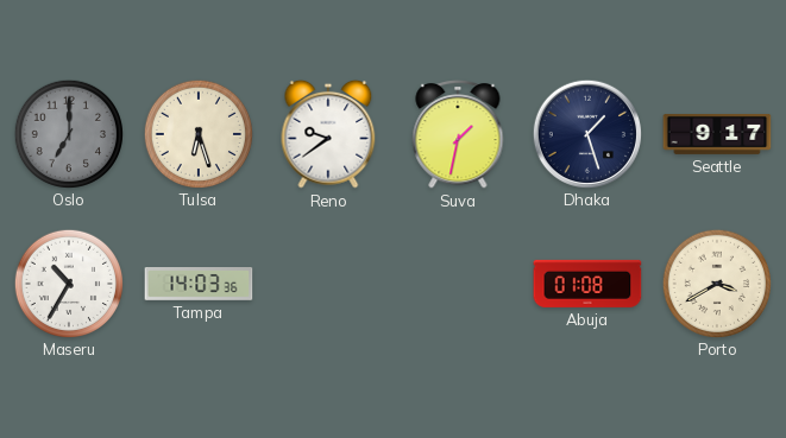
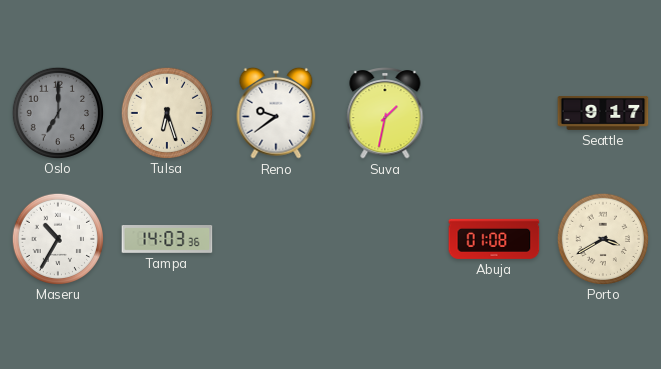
Dhaka: 1:27 -> none
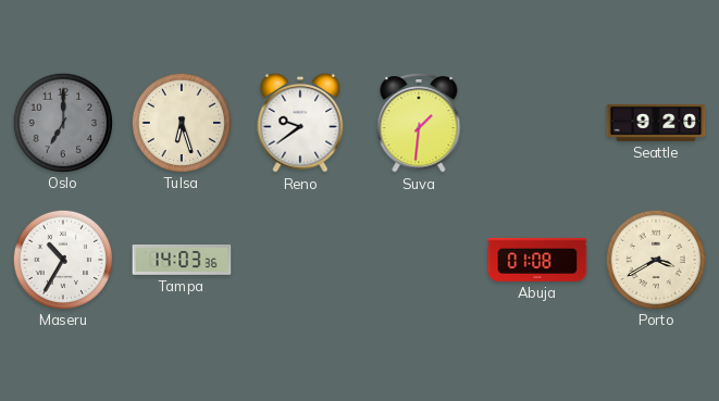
Suva: 1:32 -> 1:31
Seattle: 9:17 -> 9:20
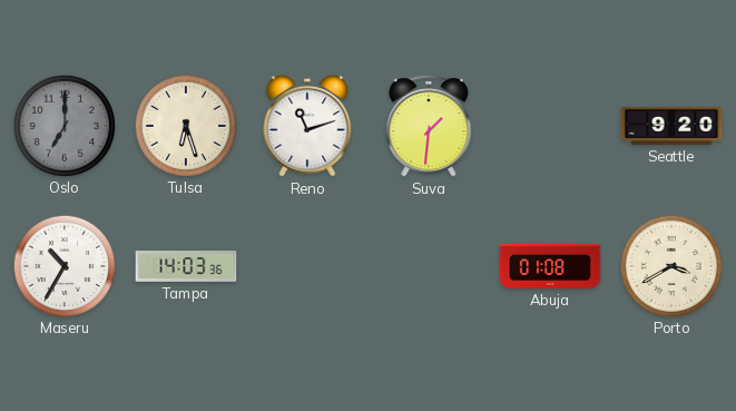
Reno: 9:39 -> 11:12
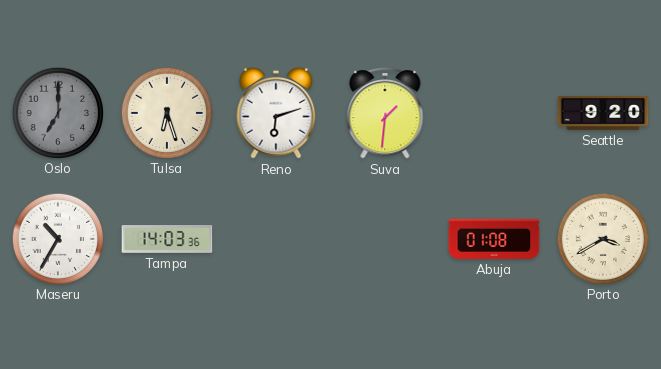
Reno: 11:12 -> 6:12
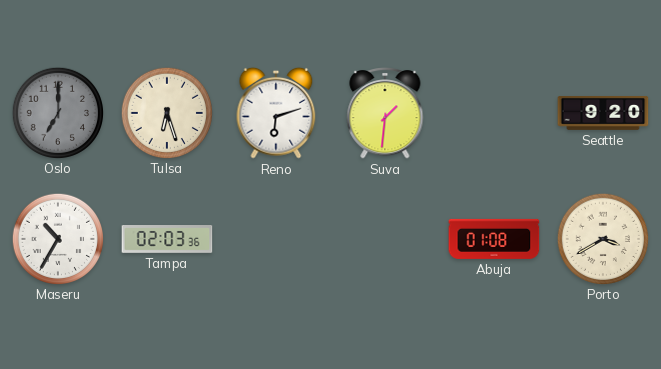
Tampa: 14:03 -> 02:03
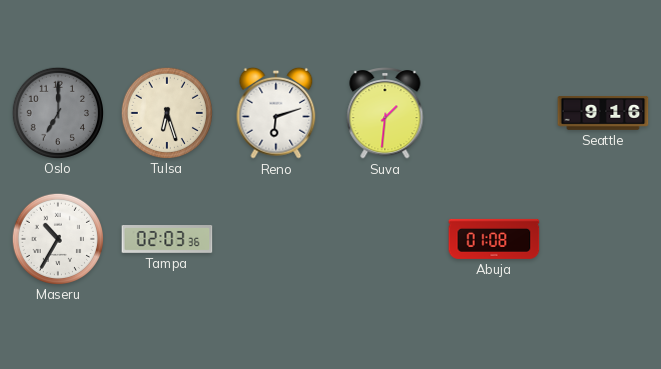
Seattle: 9:20 -> 9:16
Porto: 3:40 -> none
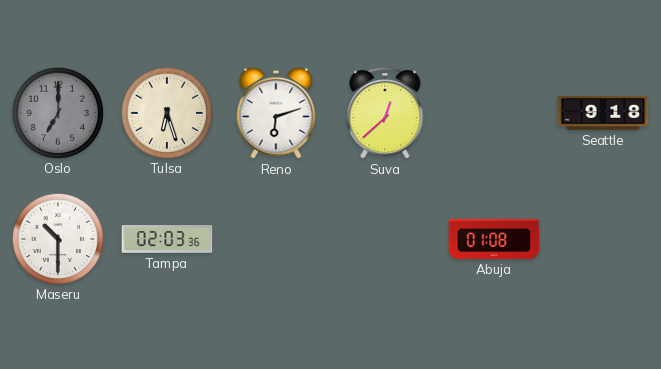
Suva: 1:31 -> 12:38
Seattle: 9:16 -> 9:18
Maseru: 10:35 -> 10:30
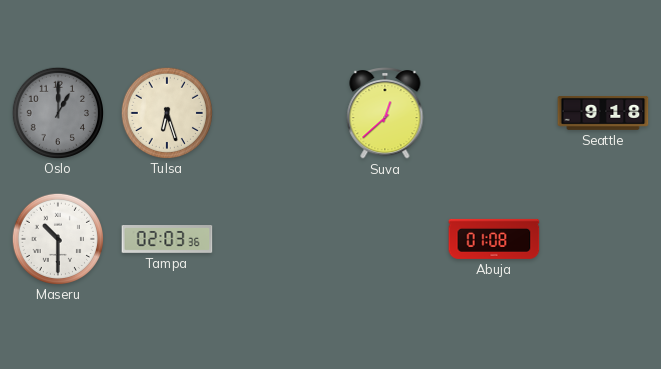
Oslo: 7:00 -> 1:00
Reno: 6:12 -> none
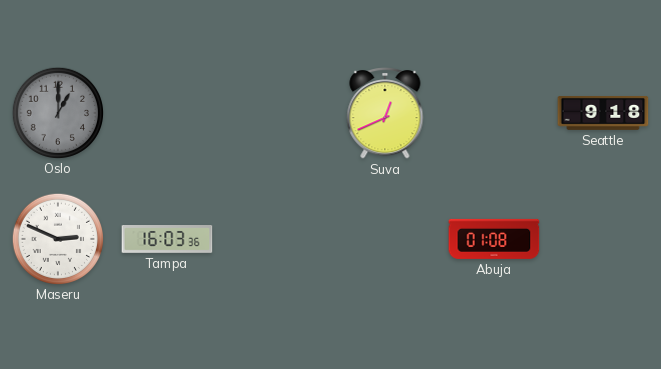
Tulsa: 6:27 -> none
Suva: 12:38 -> 12:41
Maseru: 10:30 -> 2:49
Tampa: 02:03 -> 16:03
